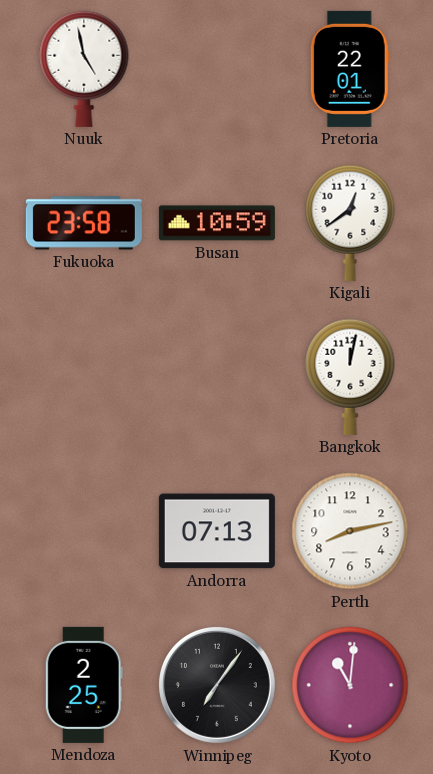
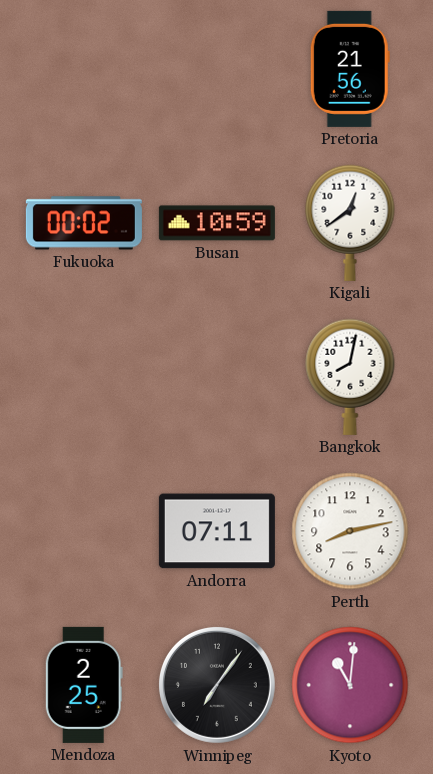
Nuuk: 4:58 -> none
Pretoria: 22:01 -> 21:56
Fukuoka: 23:58 -> 00:02
Bangkok: 12:02 -> 8:02
Andorra: 07:13 -> 07:11
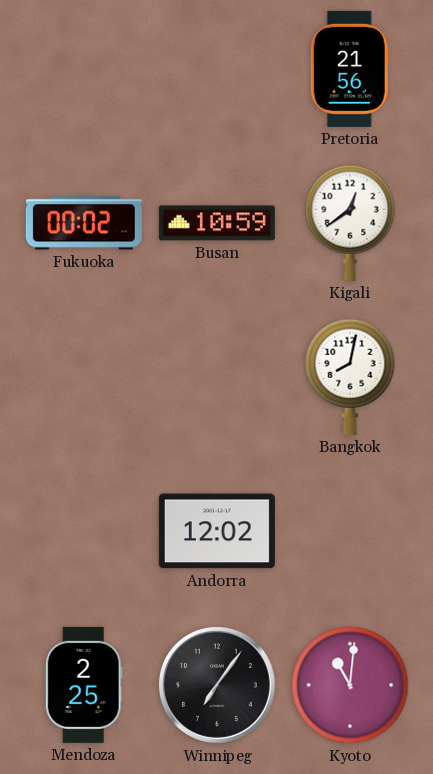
Andorra: 07:11 -> 12:02
Perth: 8:13 -> none
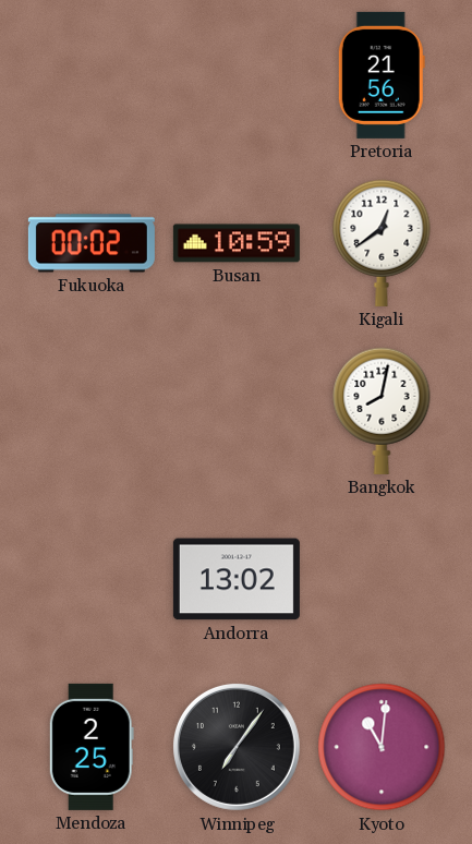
Andorra: 12:02 -> 13:02
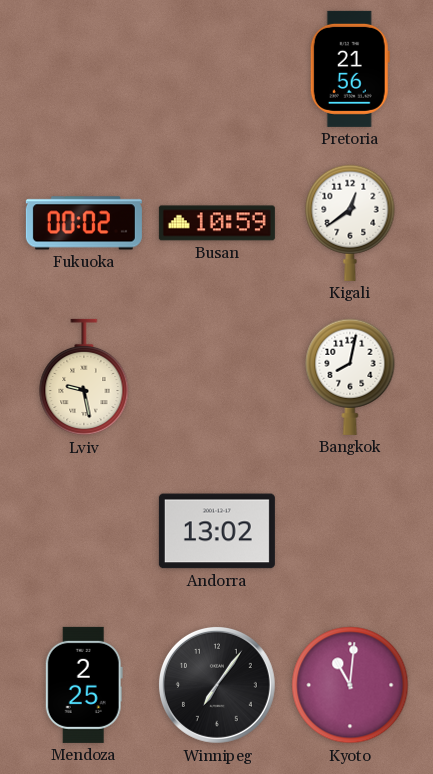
Lviv: none -> 9:28
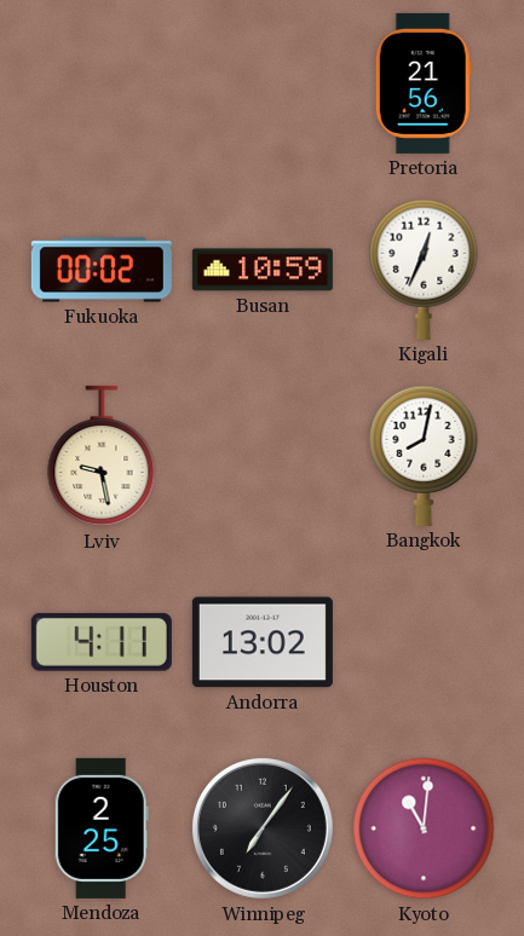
Kigali: 12:39 -> 12:34
Houston: none -> 4:11
